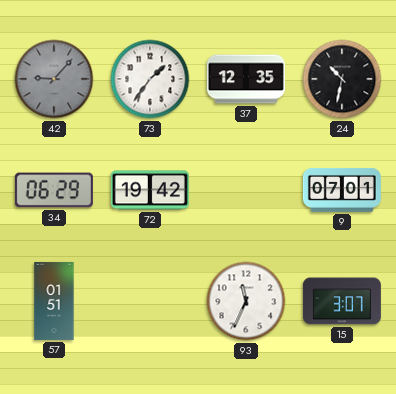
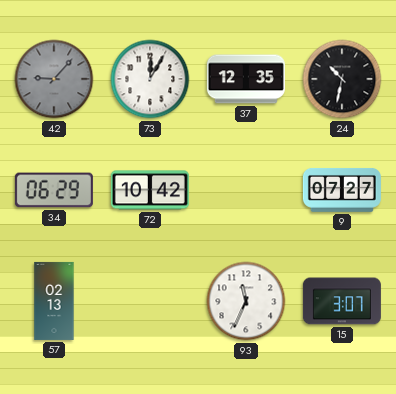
73: 1:36 -> 12:05
72: 19:42 -> 10:42
9: 07:01 -> 07:27
57: 01:51 -> 02:13
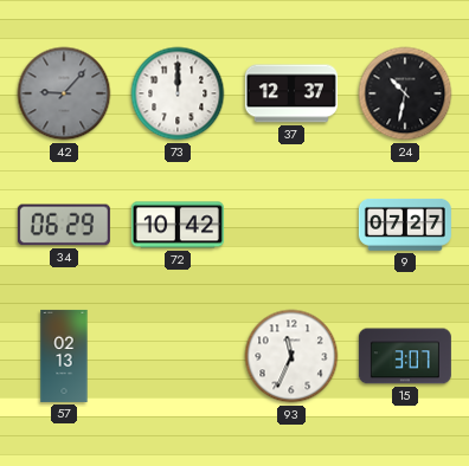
73: 12:05 -> 12:00
37: 12:35 -> 12:37
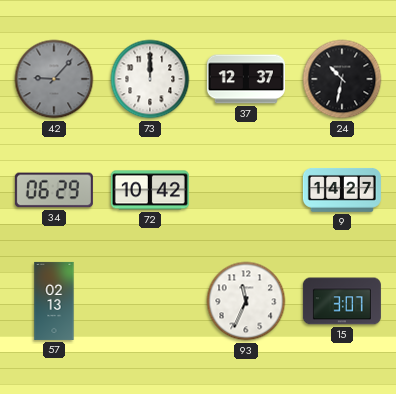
9: 07:27 -> 14:27
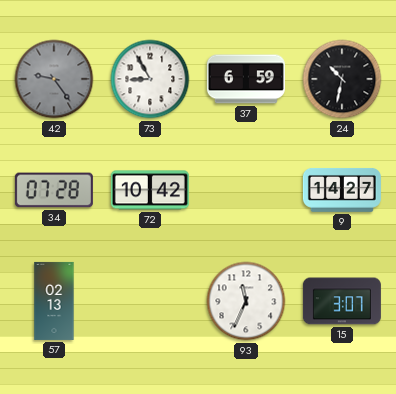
42: 9:07 -> 9:24
73: 12:00 -> 8:55
37: 12:37 -> 6:59
34: 06:29 -> 07:28
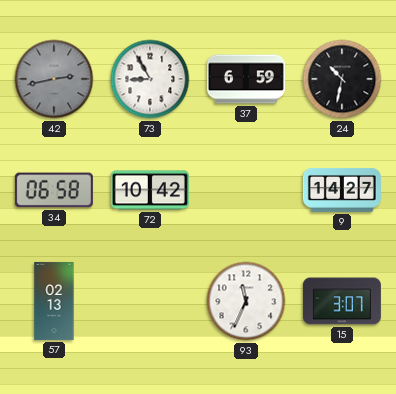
42: 9:24 -> 2:43
34: 07:28 -> 06:58
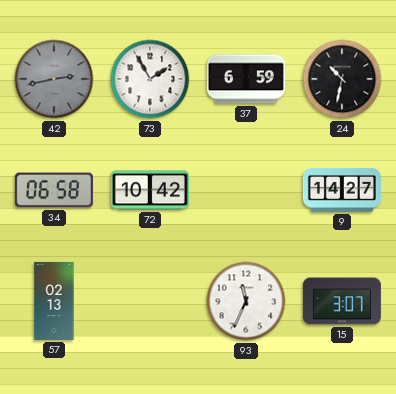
73: 8:55 -> 1:55
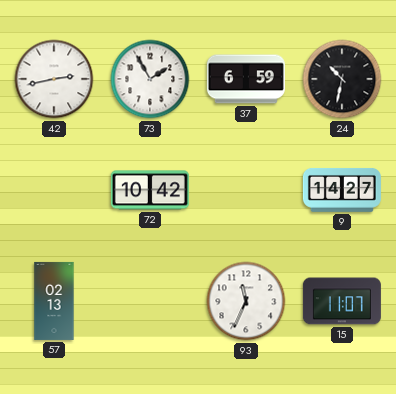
42 dial: grey -> white
34: 06:58 -> none
15: 3:07 -> 11:07
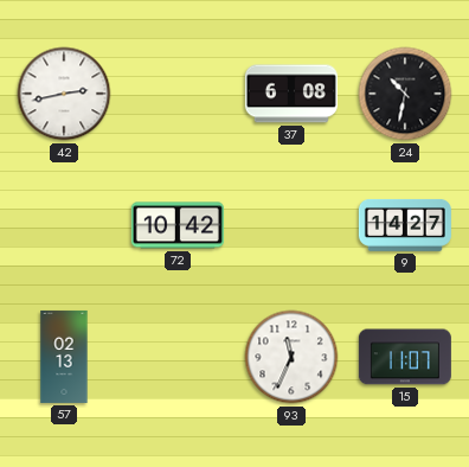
73: 1:55 -> none
37: 6:59 -> 6:08
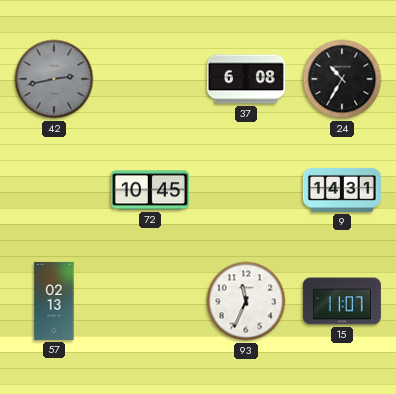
42 dial: white -> grey
24: 10:32 -> 10:35
72: 10:42 -> 10:45
9: 14:27 -> 14:31
